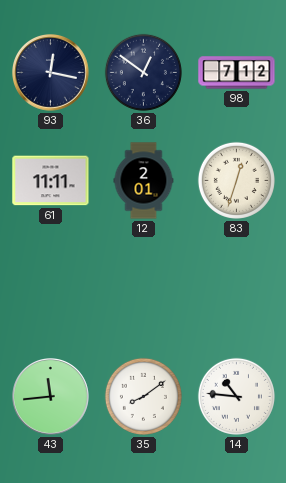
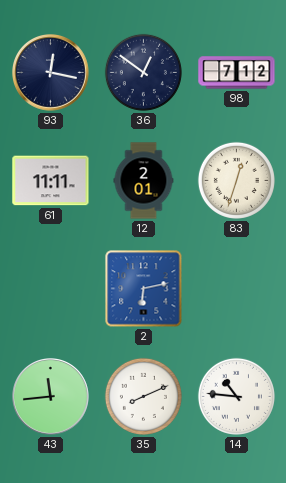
2: none -> 6:13
35: 8:09 -> 8:11
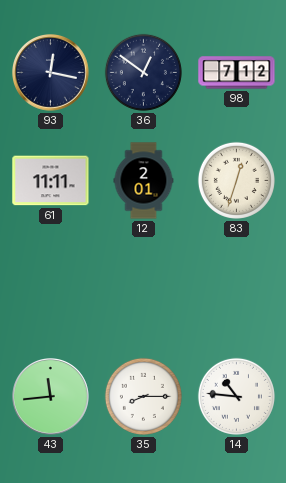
2: 6:13 -> none
35: 8:11 -> 8:15
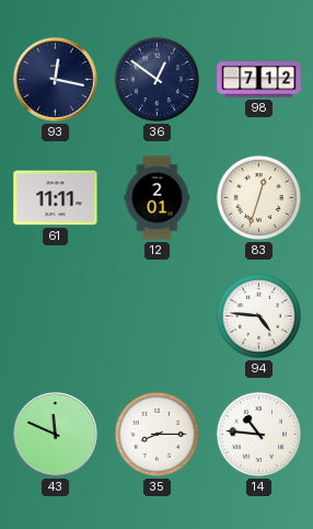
94: none -> 4:46
43: 11:44 -> 11:49
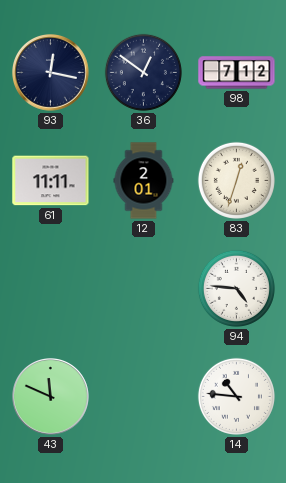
35: 8:15 -> none
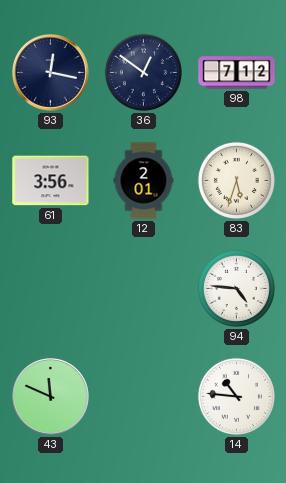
61: 11:11 -> 3:56
83: 12:33 -> 5:33
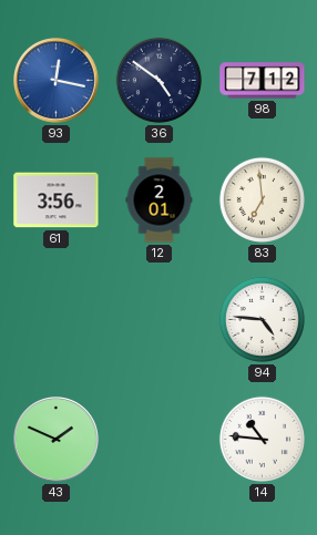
93 dial: navy -> blue
36: 12:51 -> 4:51
83: 5:33 -> 6:59
43: 11:49 -> 1:49
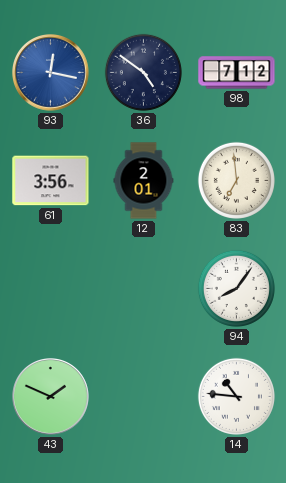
94: 4:46 -> 8:06
